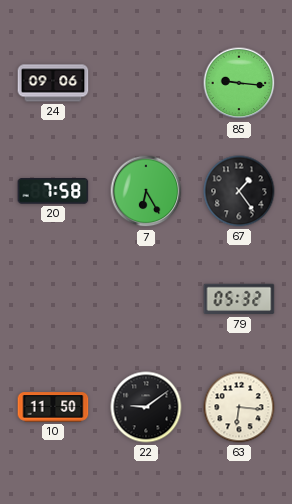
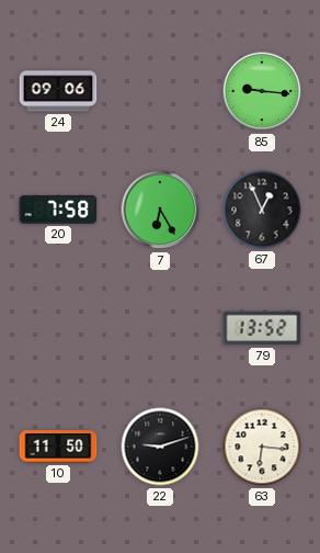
67: 1:24 -> 12:56
79: 05:32 -> 13:52
22: 9:09 -> 9:12
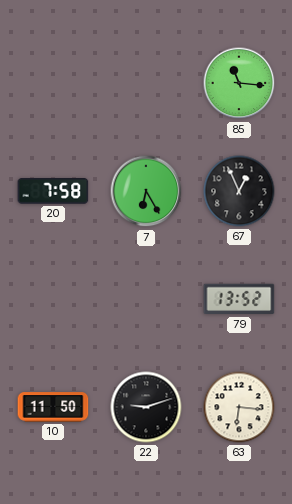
24: 09:06 -> none
85: 9:16 -> 11:16
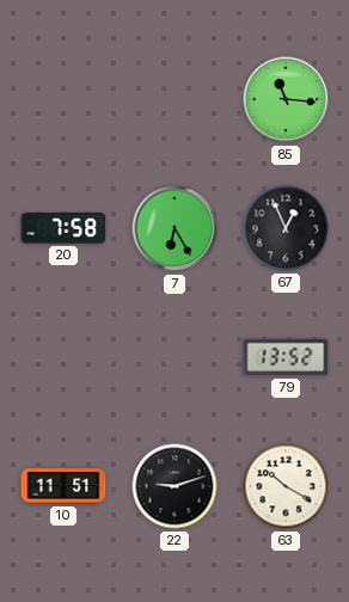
10: 11:50 -> 11:51
63: 6:16 -> 10:20
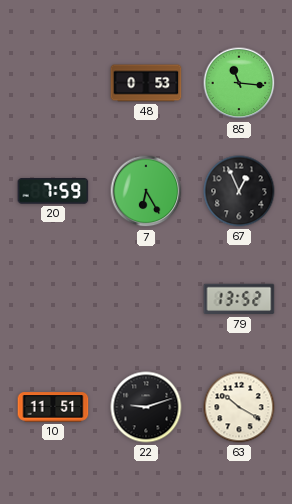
48: none -> 0:53
20: 7:58 -> 7:59
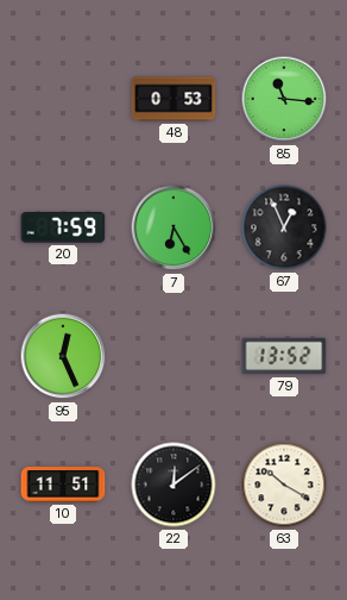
95: none -> 12:26
22: 9:12 -> 12:09
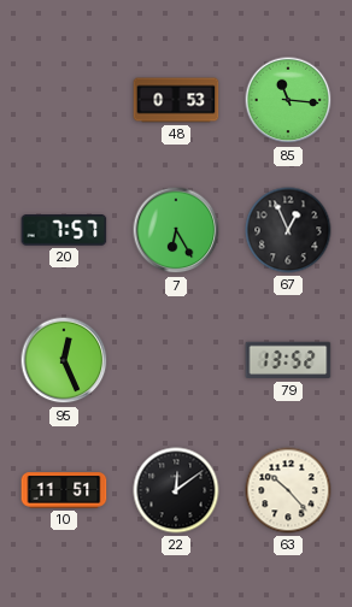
20: 7:59 -> 7:57
63: 10:20 -> 10:23
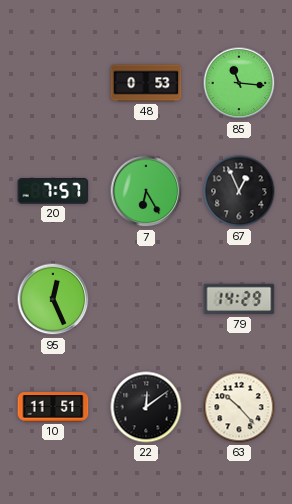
79: 13:52 -> 14:29
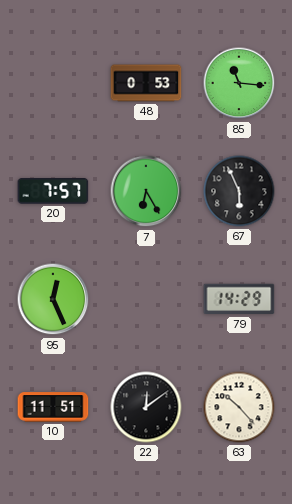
67: 12:56 -> 5:56
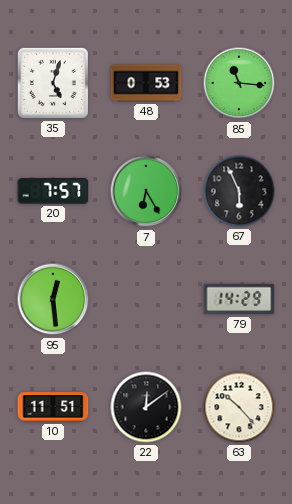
35: none -> 5:03
95: 12:26 -> 12:29
